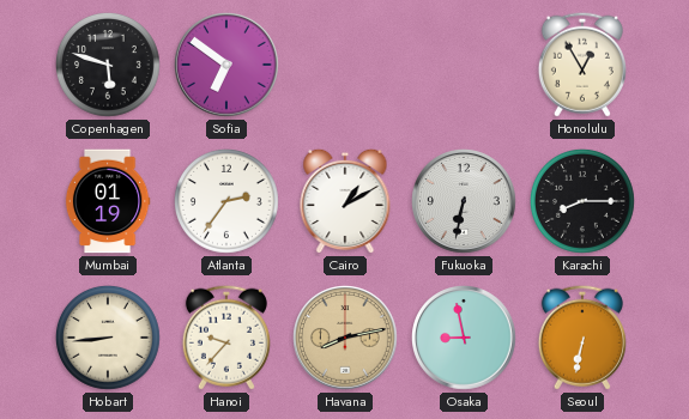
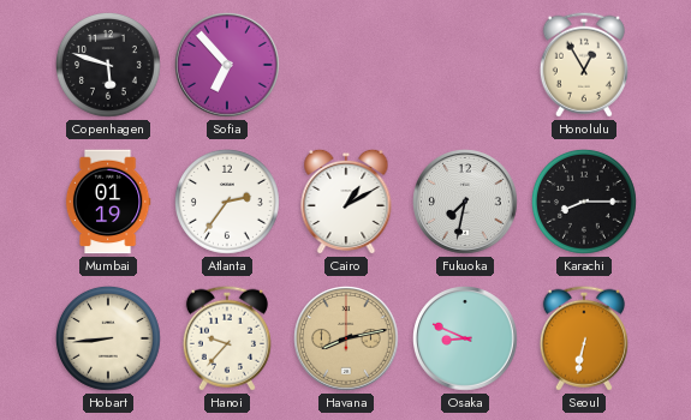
Sofia: 6:51 -> 6:53
Fukuoka: 6:32 -> 7:32
Osaka: 8:58 -> 8:49
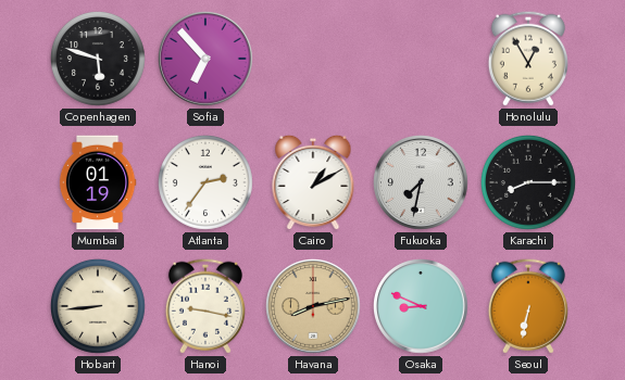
Hanoi: 9:37 -> 9:17
